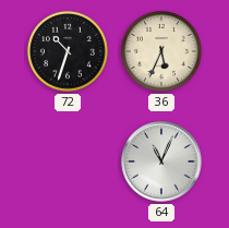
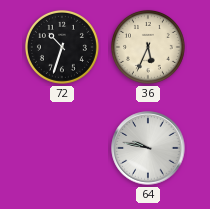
64: 11:04 -> 9:47
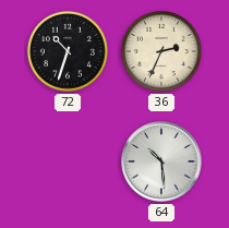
36: 5:34 -> 2:34
64: 9:47 -> 10:29
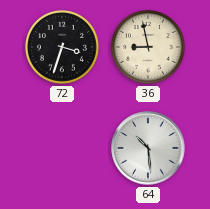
72: 10:33 -> 3:33
36: 2:34 -> 8:58
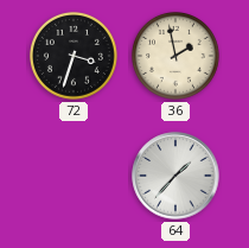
36: 8:58 -> 1:58
64: 10:29 -> 1:37
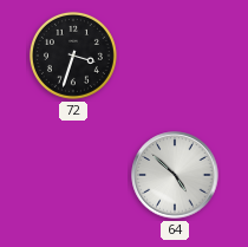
36: 1:58 -> none
64: 1:37 -> 4:52
